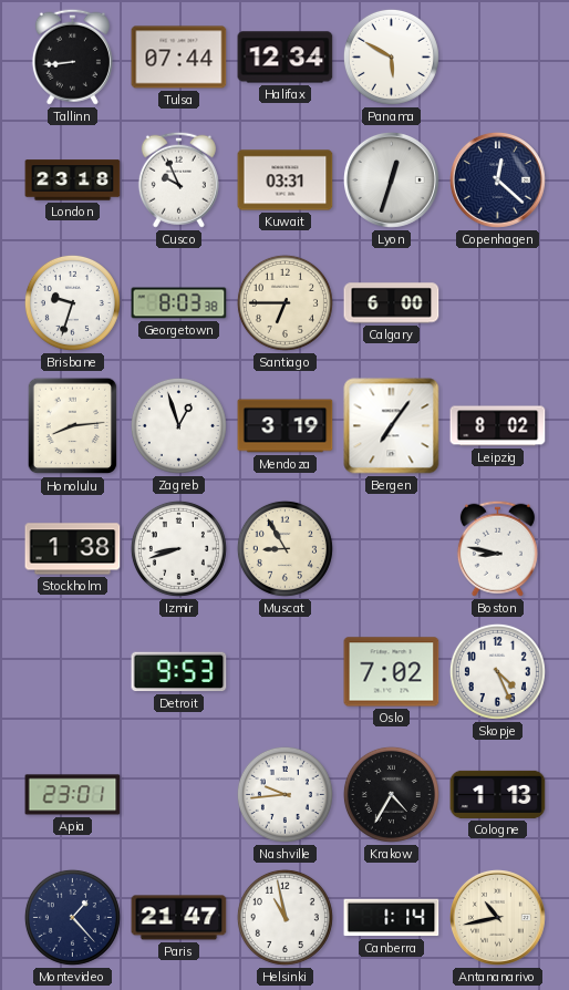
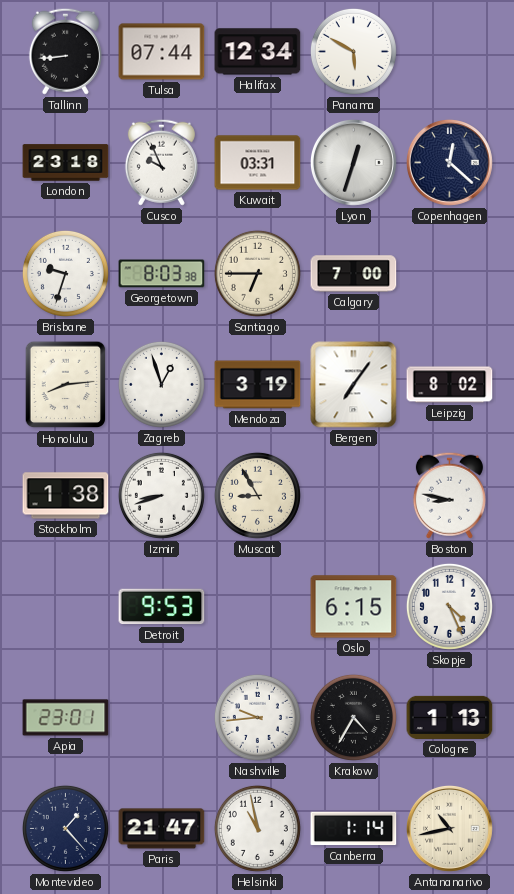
Calgary: 6:00 -> 7:00
Oslo: 7:02 -> 6:15
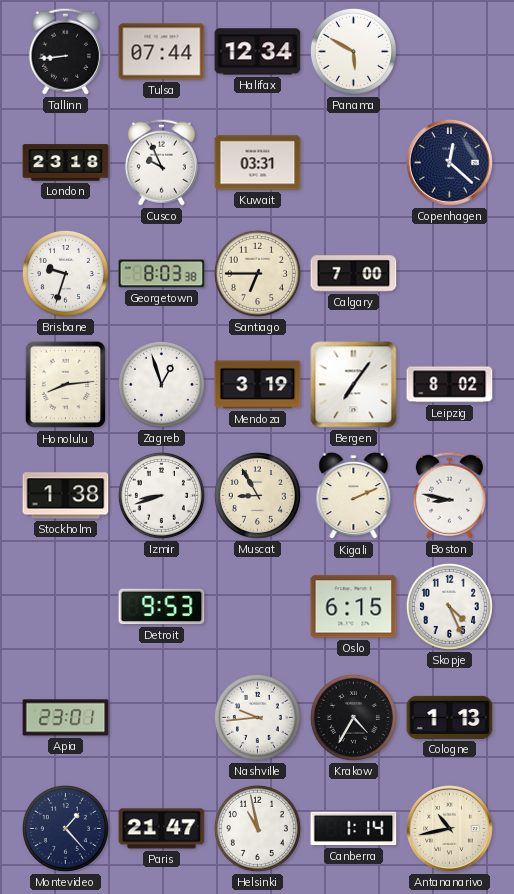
Lyon: 12:33 -> none
Kigali: none -> 2:11
